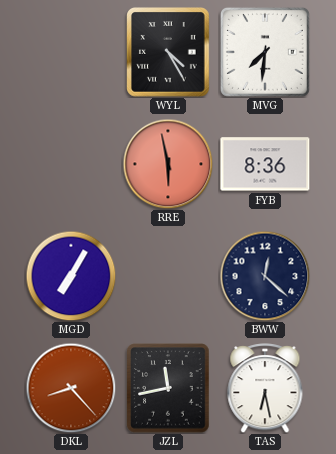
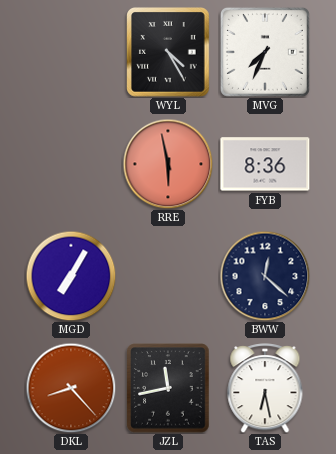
MVG: 7:31 -> 7:34
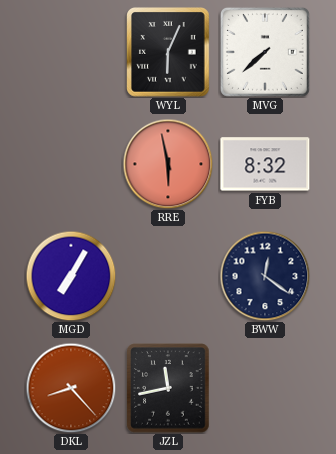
WYL: 4:25 -> 6:04
MVG: 7:34 -> 7:38
FYB: 8:36 -> 8:32
BWW: 12:22 -> 12:21
TAS: 6:28 -> none
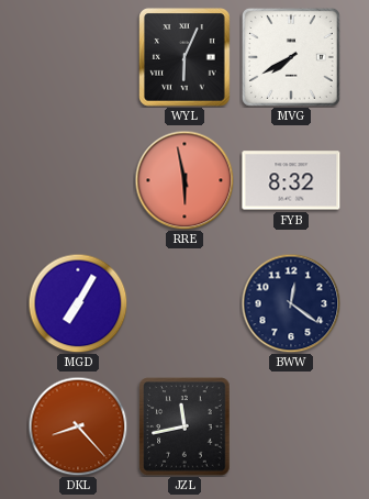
MVG: 7:38 -> 7:40
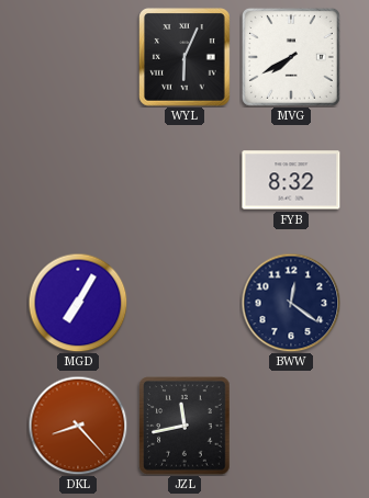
RRE: 5:58 -> none
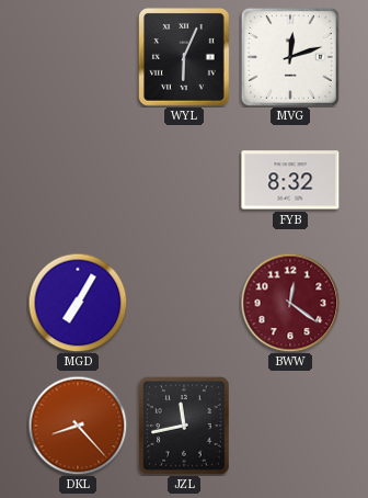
MVG: 7:40 -> 12:12
BWW dial: navy -> burgundy
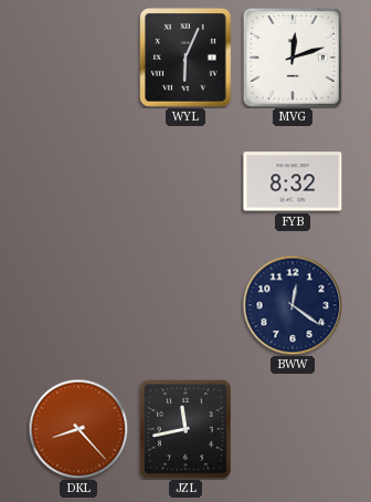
MGD: 7:05 -> none
BWW dial: burgundy -> navy
